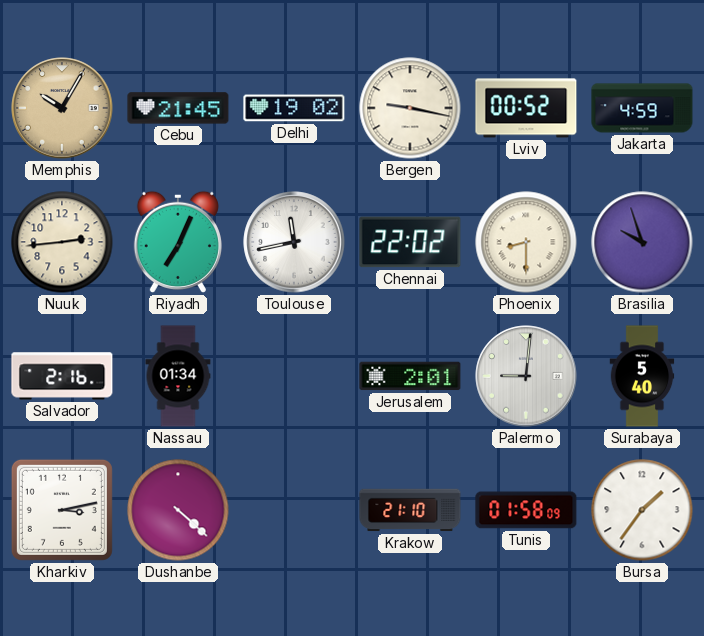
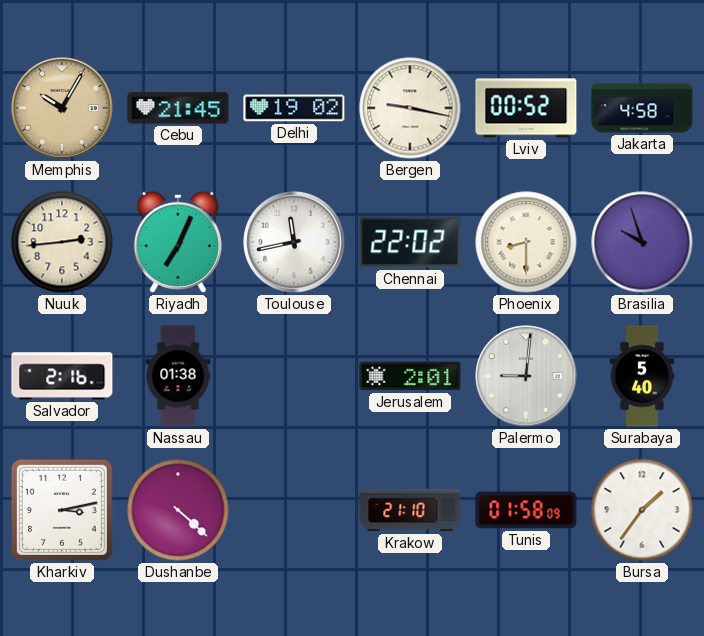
Jakarta: 4:59 -> 4:58
Nassau: 01:34 -> 01:38
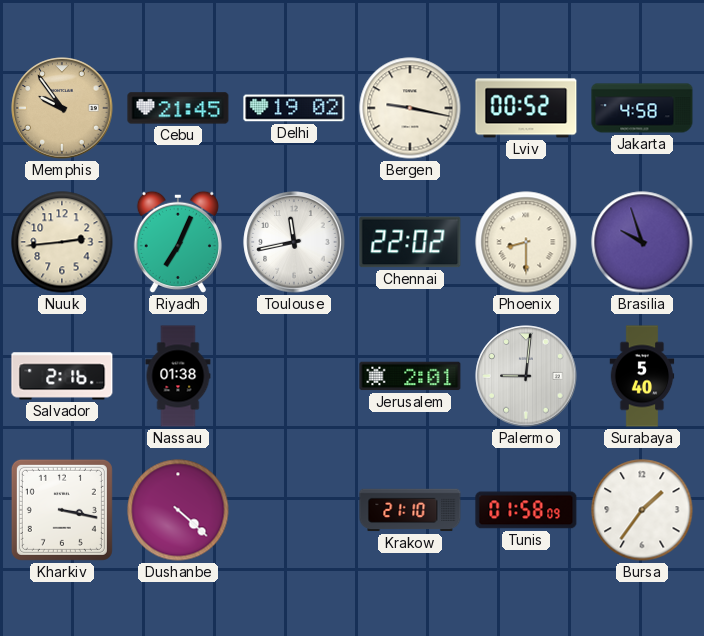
Memphis: 10:05 -> 9:54
Kharkiv: 3:13 -> 3:17
